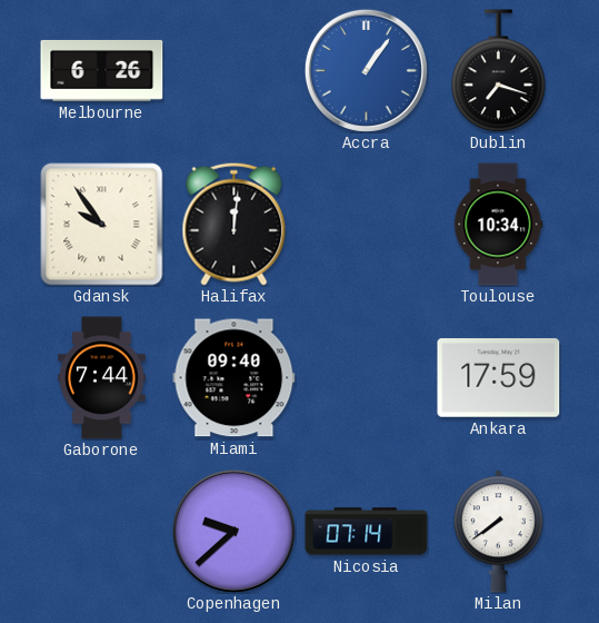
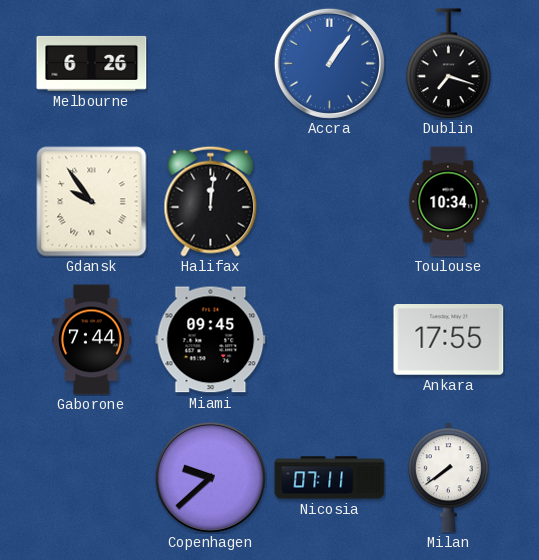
Miami: 09:40 -> 09:45
Ankara: 17:59 -> 17:55
Nicosia: 07:14 -> 07:11
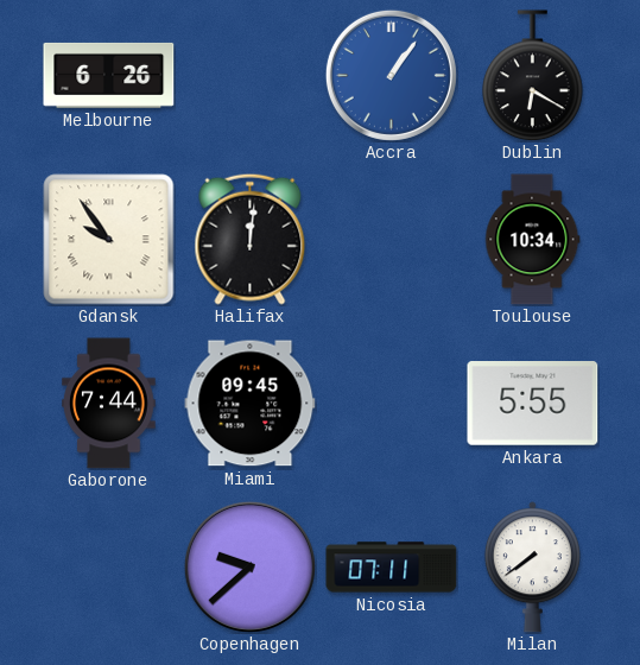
Dublin: 7:18 -> 6:20
Ankara: 17:55 -> 5:55
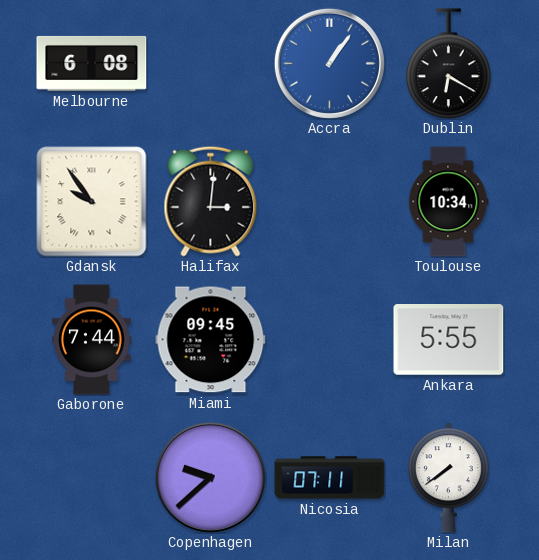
Melbourne: 6:26 -> 6:08
Halifax: 12:01 -> 3:01
